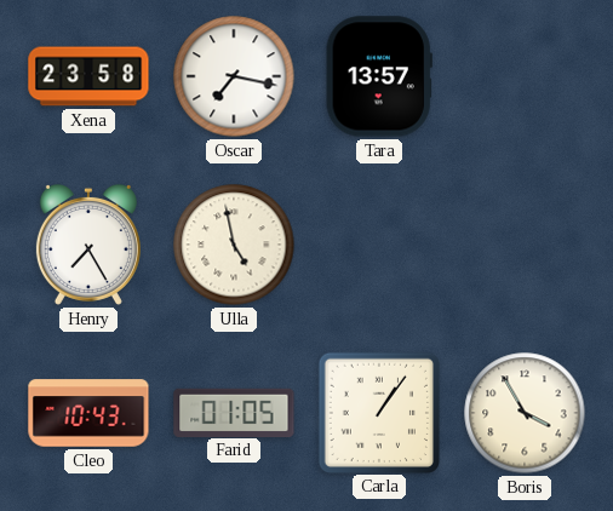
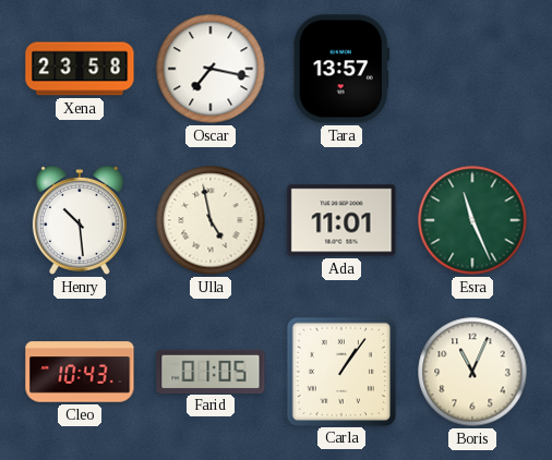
Henry: 7:25 -> 10:29
Ada: none -> 11:01
Esra: none -> 11:26
Boris: 3:55 -> 11:04
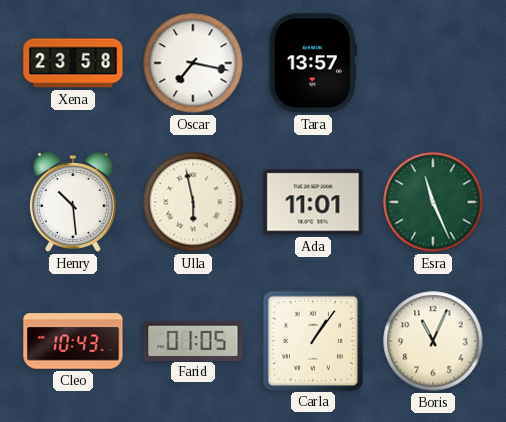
Ulla: 4:58 -> 5:58
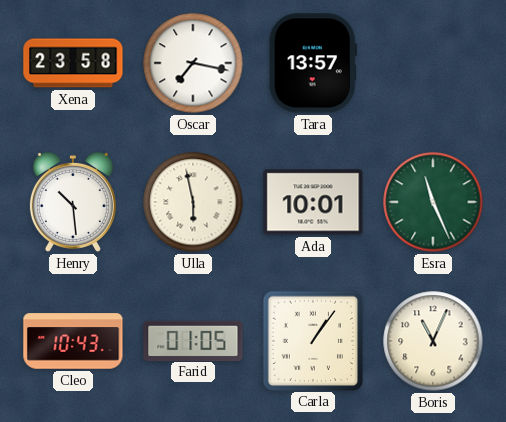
Ada: 11:01 -> 10:01
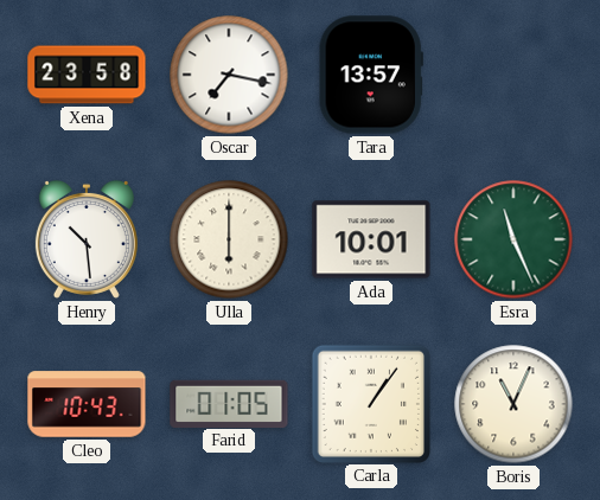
Ulla: 5:58 -> 6:00
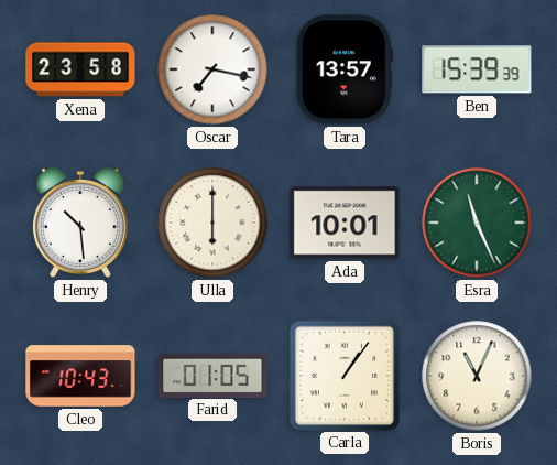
Ben: none -> 15:39
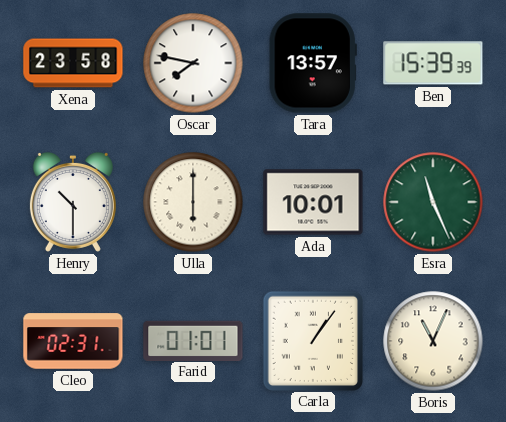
Oscar: 7:17 -> 7:47
Henry: 10:29 -> 10:30
Cleo: 10:43 -> 02:31
Farid: 01:05 -> 01:01
